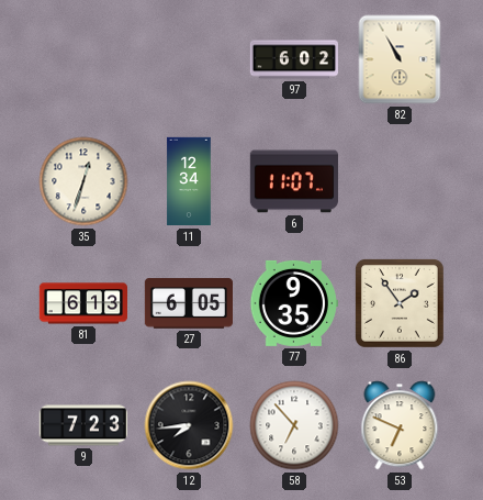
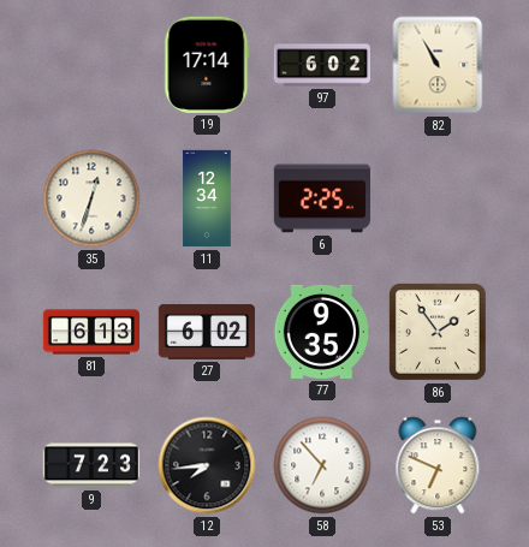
19: none -> 17:14
6: 11:07 -> 2:25
27: 6:05 -> 6:02
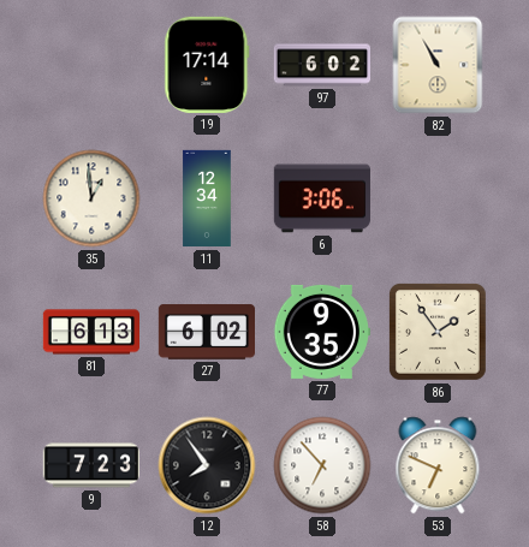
35: 12:33 -> 12:59
6: 2:25 -> 3:06
12: 7:44 -> 7:54
